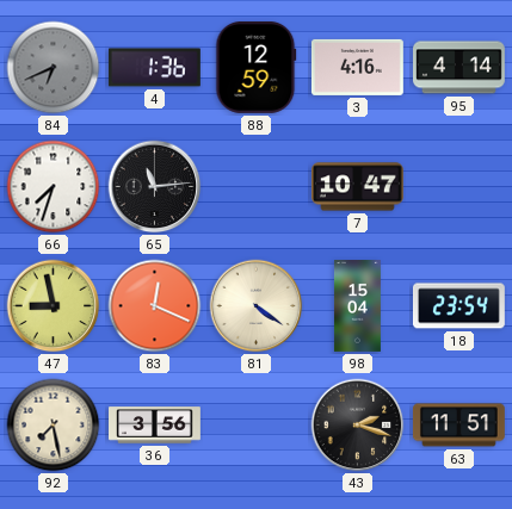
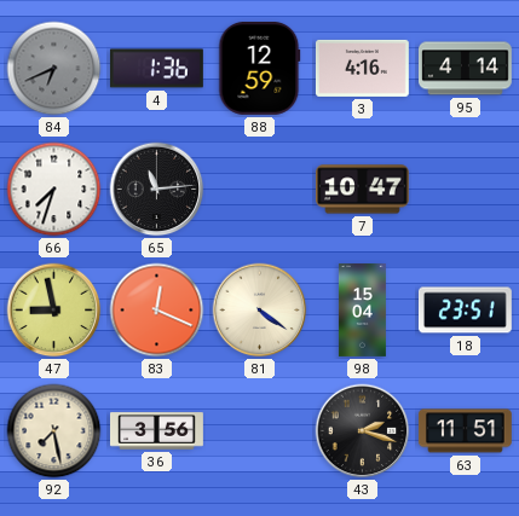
18: 23:54 -> 23:51
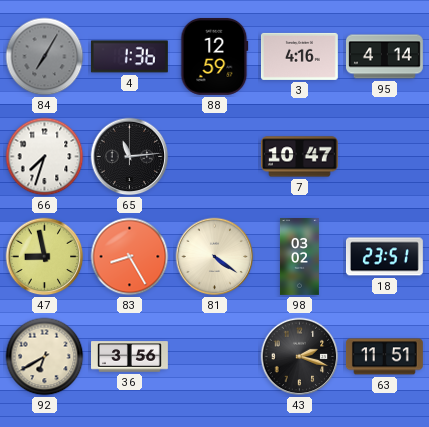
84: 6:41 -> 7:05
83: 12:19 -> 8:25
98: 15:04 -> 03:02
92: 7:28 -> 6:40
